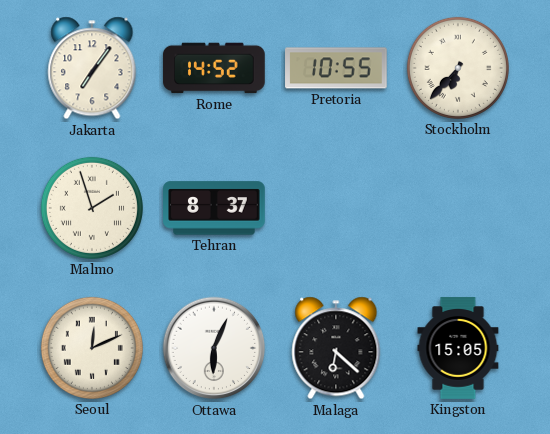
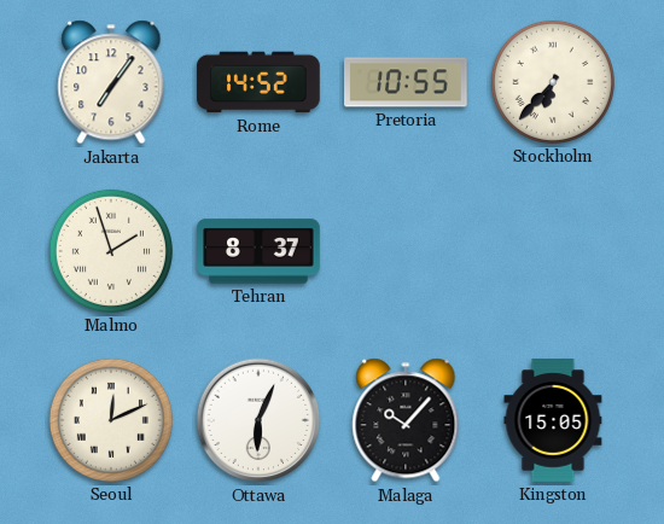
Malaga: 6:22 -> 10:07
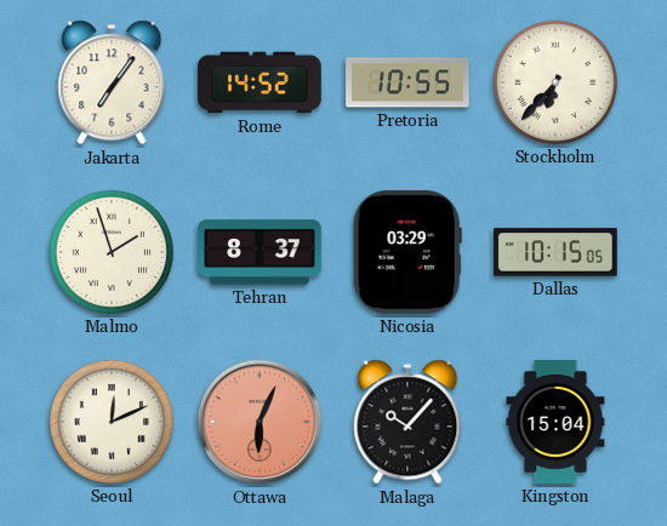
Nicosia: none -> 03:29
Dallas: none -> 10:15
Ottawa dial: white -> salmon
Kingston: 15:05 -> 15:04
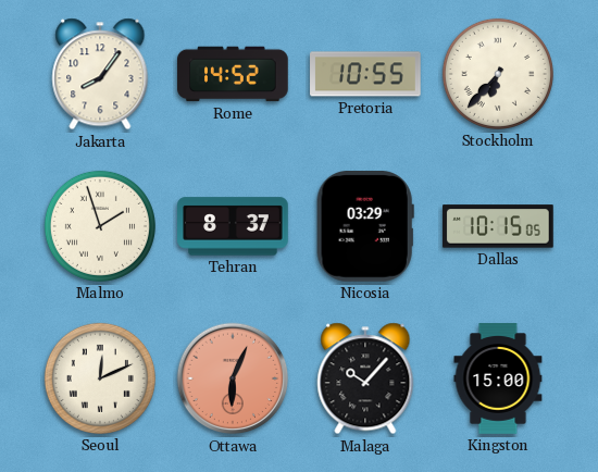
Jakarta: 7:06 -> 8:06
Kingston: 15:04 -> 15:00
